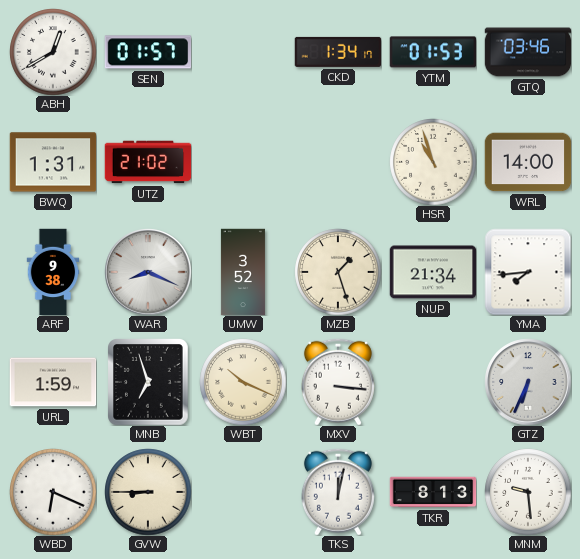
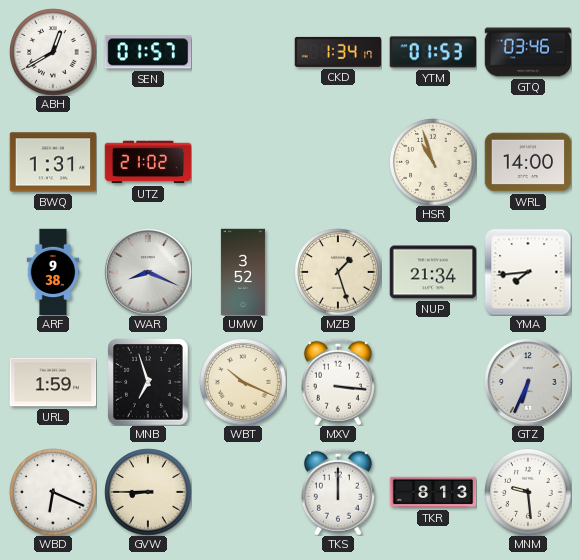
TKS: 12:02 -> 12:00
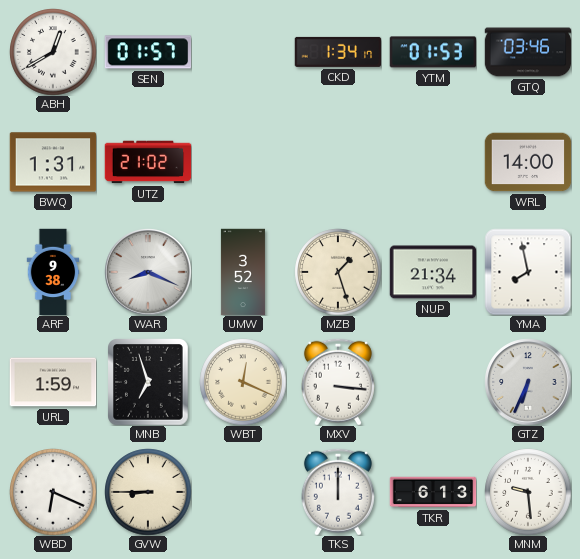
HSR: 10:57 -> none
YMA: 7:44 -> 7:58
WBT: 10:19 -> 12:19
TKR: 8:13 -> 6:13
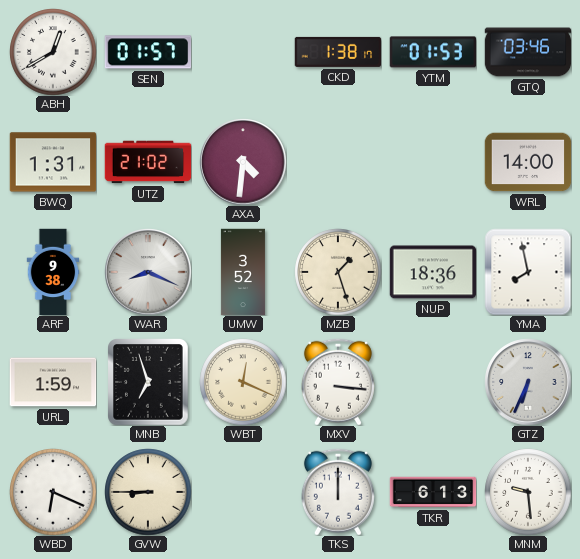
CKD: 1:34 -> 1:38
AXA: none -> 4:31
NUP: 21:34 -> 18:36
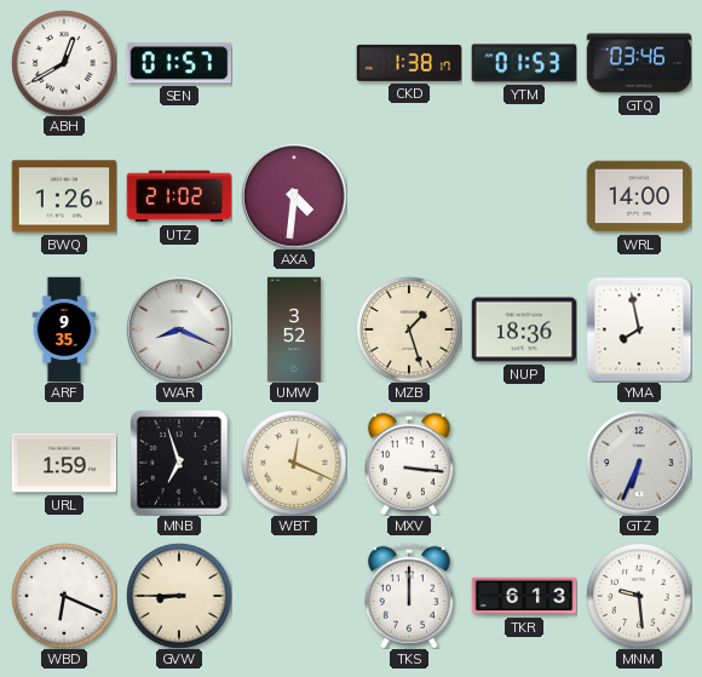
BWQ: 1:31 -> 1:26
ARF: 9:38 -> 9:35
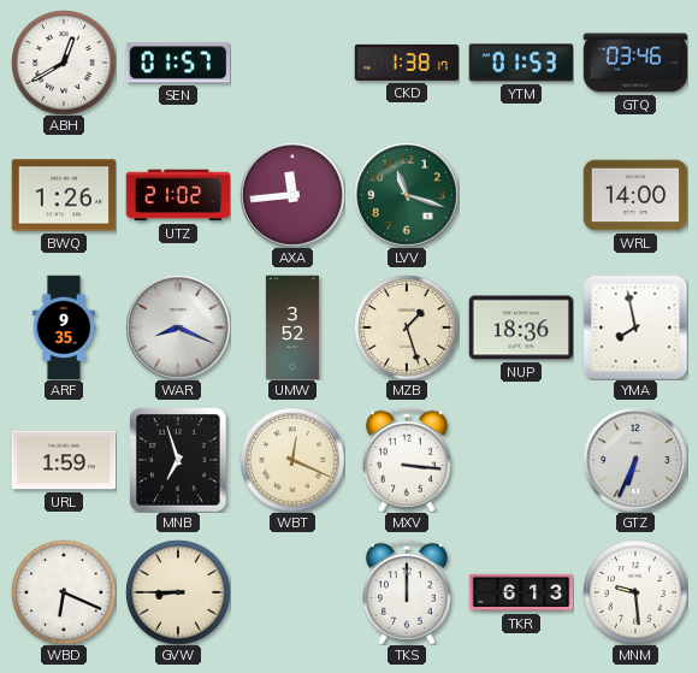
AXA: 4:31 -> 11:44
LVV: none -> 11:18
